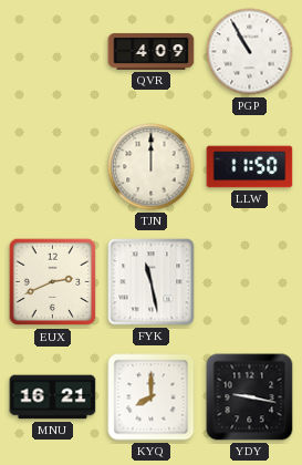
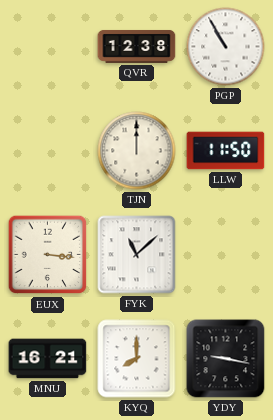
QVR: 4:09 -> 12:38
EUX: 2:41 -> 3:16
FYK: 11:28 -> 11:08
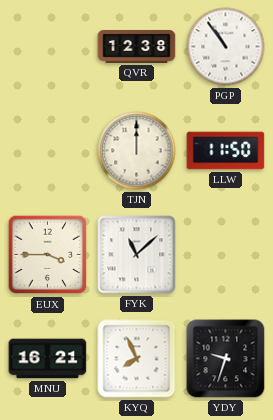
PGP: 10:55 -> 10:54
EUX: 3:16 -> 3:45
KYQ: 8:00 -> 7:56
YDY: 9:17 -> 9:33
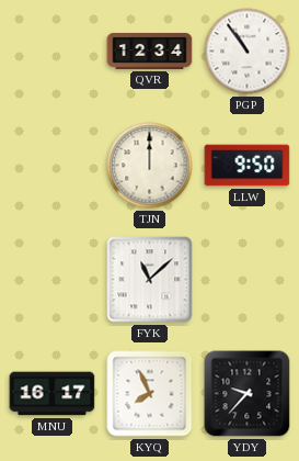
QVR: 12:38 -> 12:34
LLW: 11:50 -> 9:50
EUX: 3:45 -> none
MNU: 16:21 -> 16:17
YDY: 9:33 -> 9:37
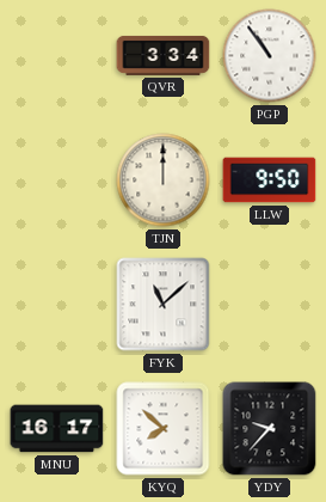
QVR: 12:34 -> 3:34
KYQ: 7:56 -> 7:52
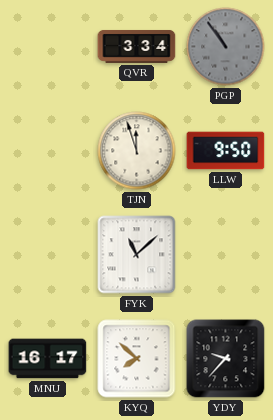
PGP dial: white -> grey
TJN: 12:00 -> 11:57
